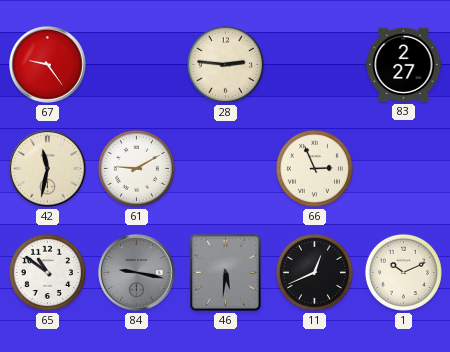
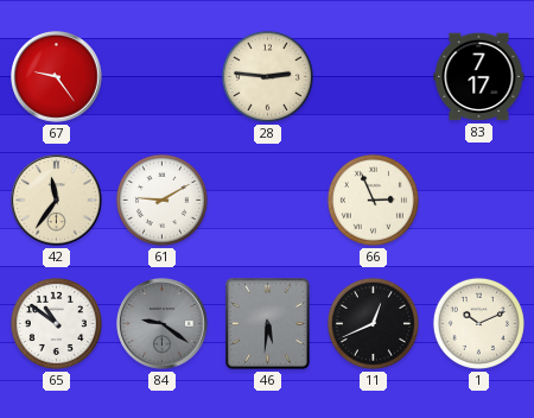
83: 2:27 -> 7:17
42: 11:32 -> 11:36
84: 9:17 -> 9:21
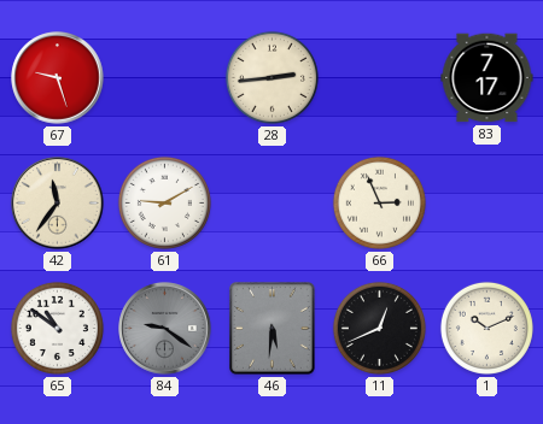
67: 9:24 -> 9:27
28: 2:46 -> 2:44
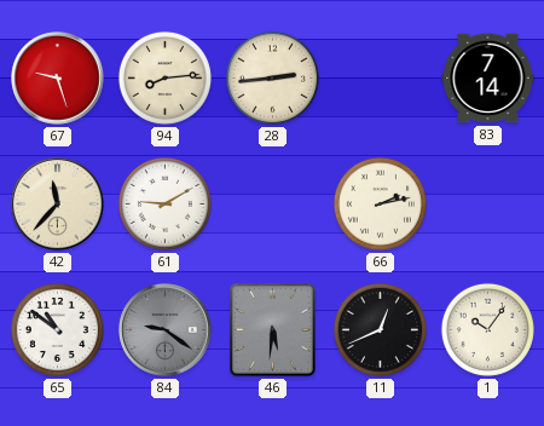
94: none -> 8:14
83: 7:17 -> 7:14
42: 11:36 -> 11:37
66: 2:56 -> 2:13
1: 10:11 -> 10:06
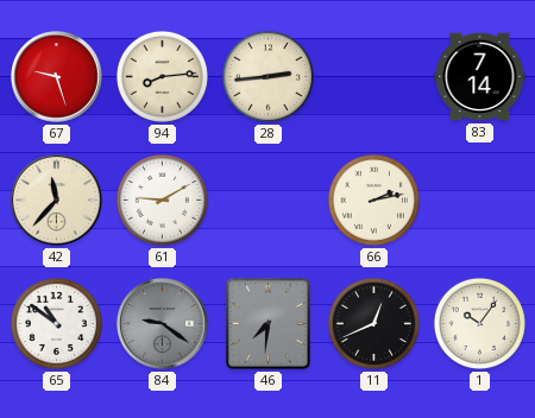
46: 5:31 -> 7:31
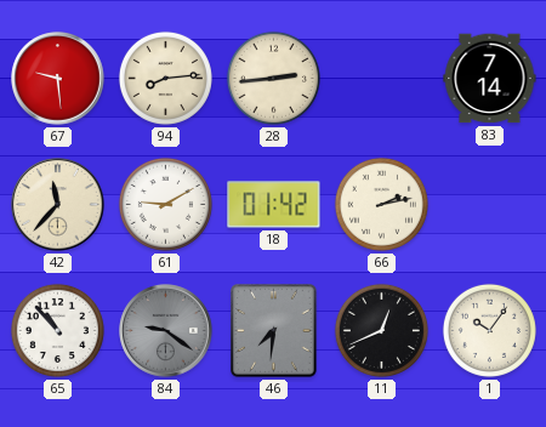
67: 9:27 -> 9:29
18: none -> 01:42
65: 10:51 -> 10:53
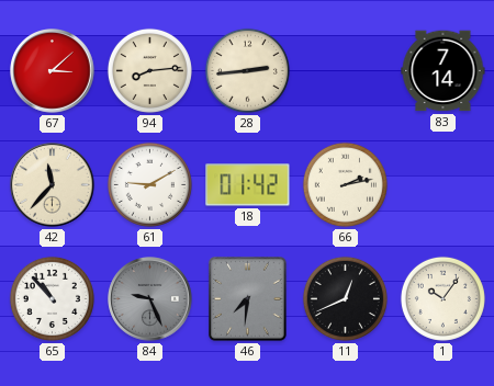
67: 9:29 -> 3:08
84: 9:21 -> 9:26
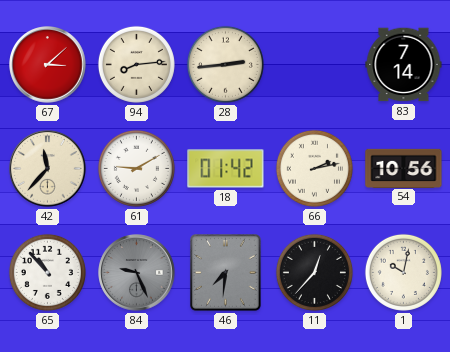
54: none -> 10:56
11: 12:41 -> 12:37
1: 10:06 -> 10:02
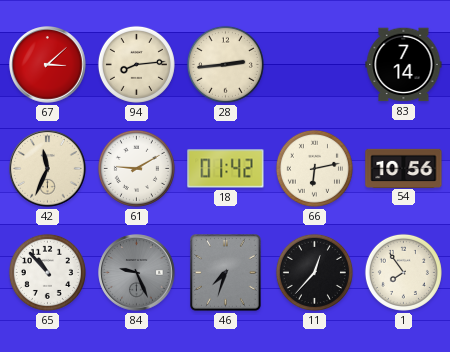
42: 11:37 -> 11:34
66: 2:13 -> 6:13
46: 7:31 -> 7:33
1: 10:02 -> 7:54
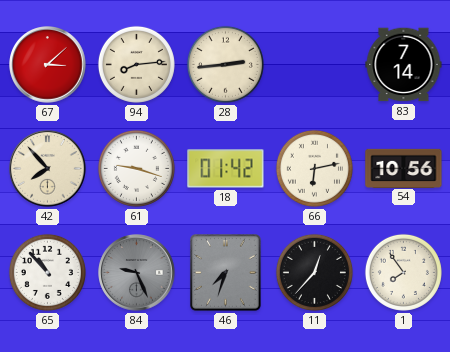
42: 11:34 -> 7:53
61: 9:10 -> 9:18
